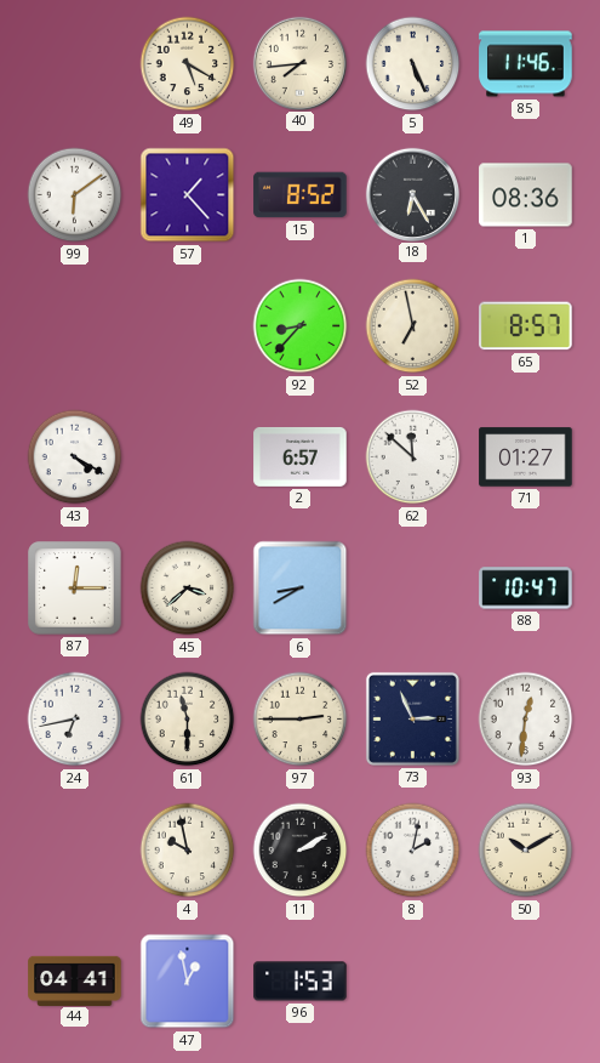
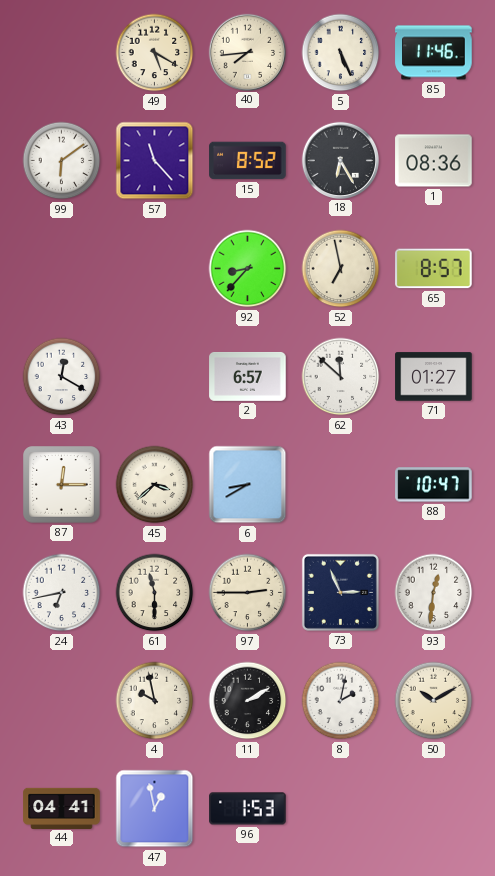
57: 1:23 -> 11:23
43: 4:20 -> 12:20
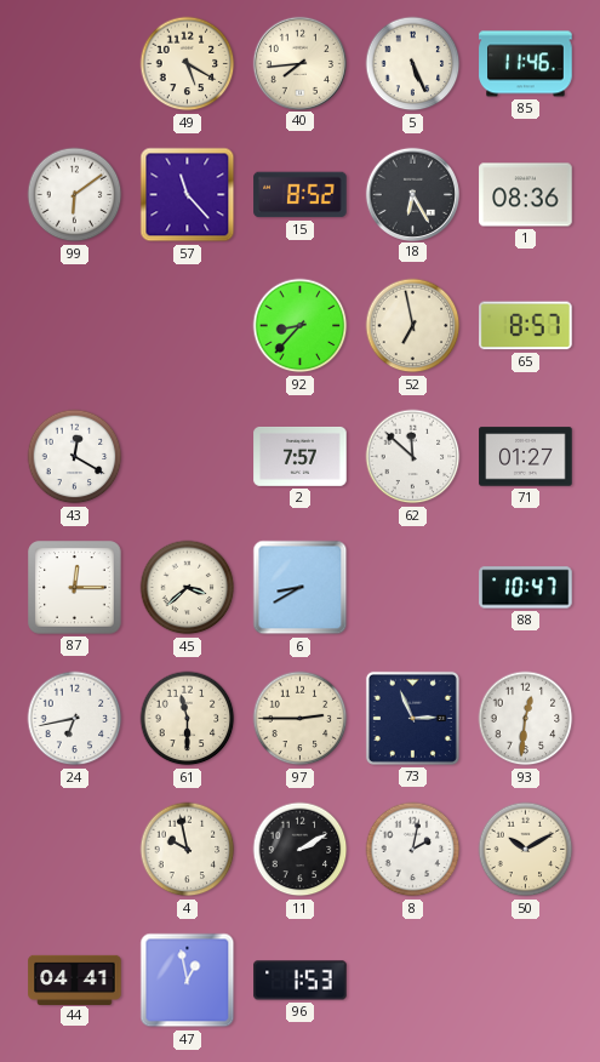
2: 6:57 -> 7:57
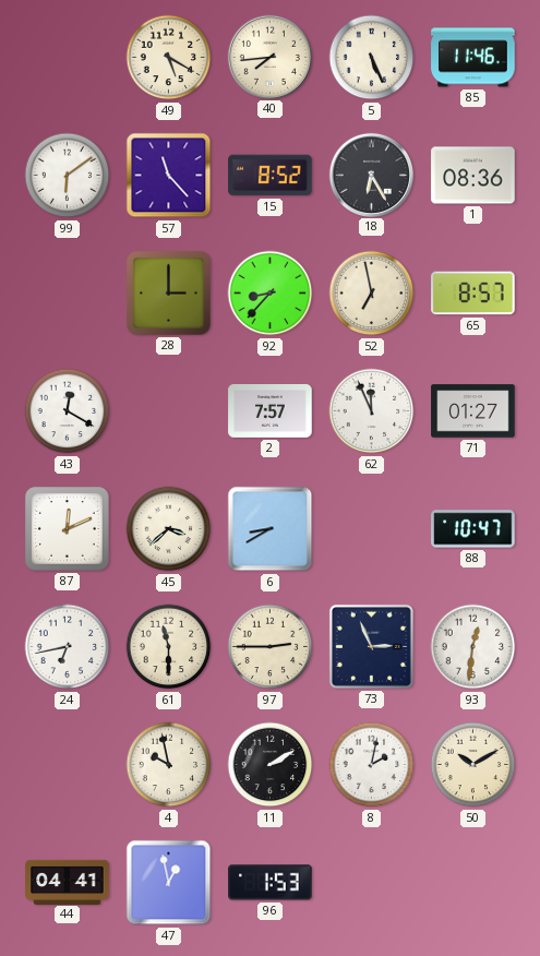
28: none -> 3:00
62: 11:52 -> 11:56
87: 12:15 -> 12:11
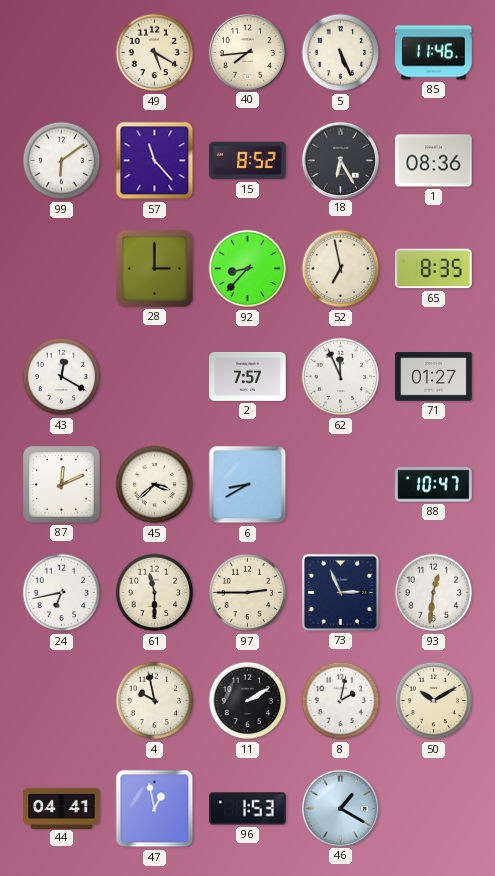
65: 8:57 -> 8:35
46: none -> 1:20
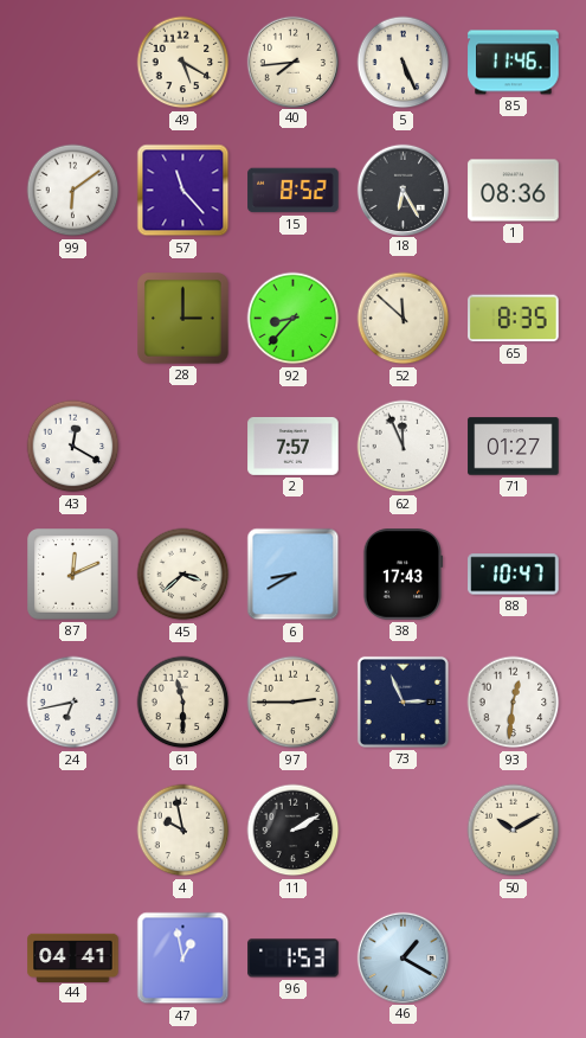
52: 6:58 -> 11:52
38: none -> 17:43
8: 2:02 -> none
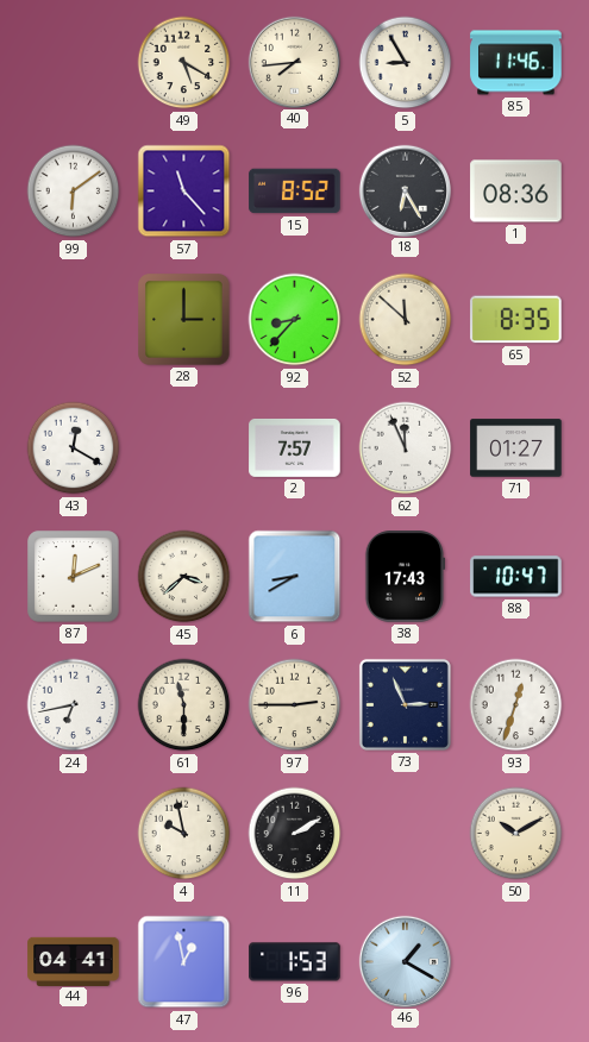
5: 5:26 -> 8:55
93: 12:31 -> 12:33
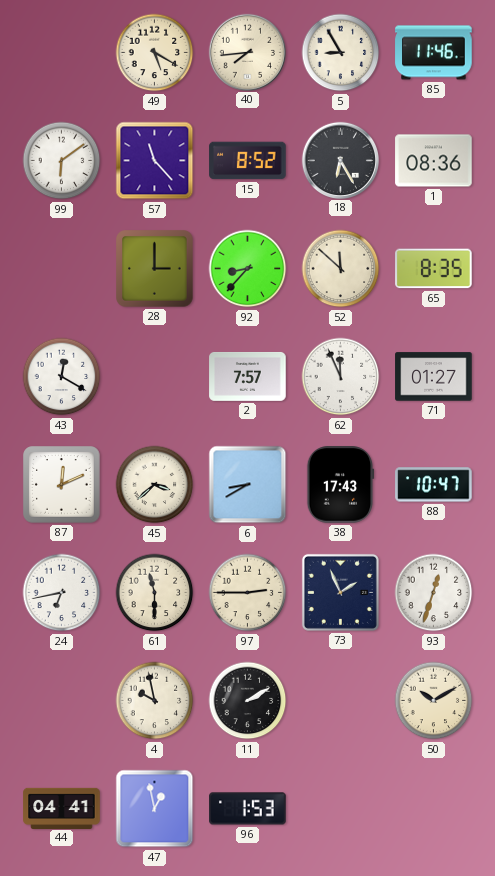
73: 2:56 -> 1:56
46: 1:20 -> none
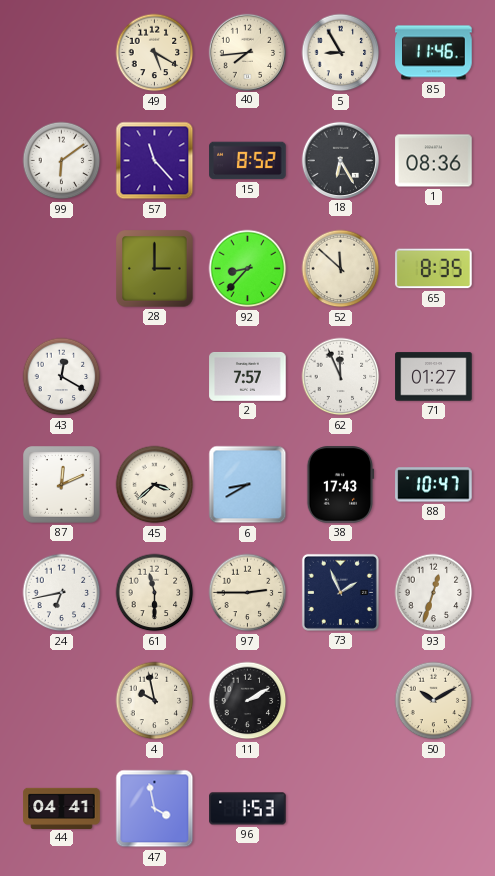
47: 12:58 -> 3:58
